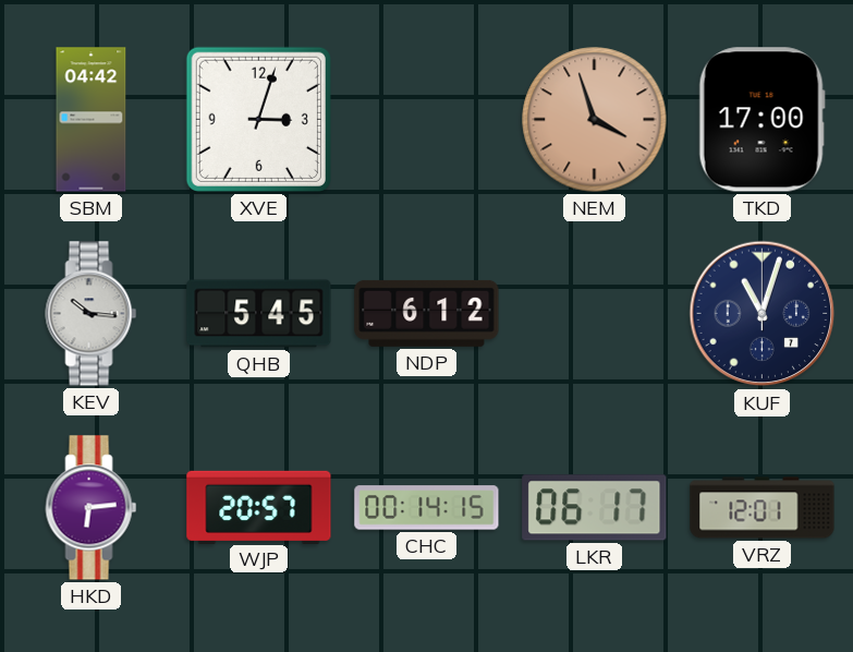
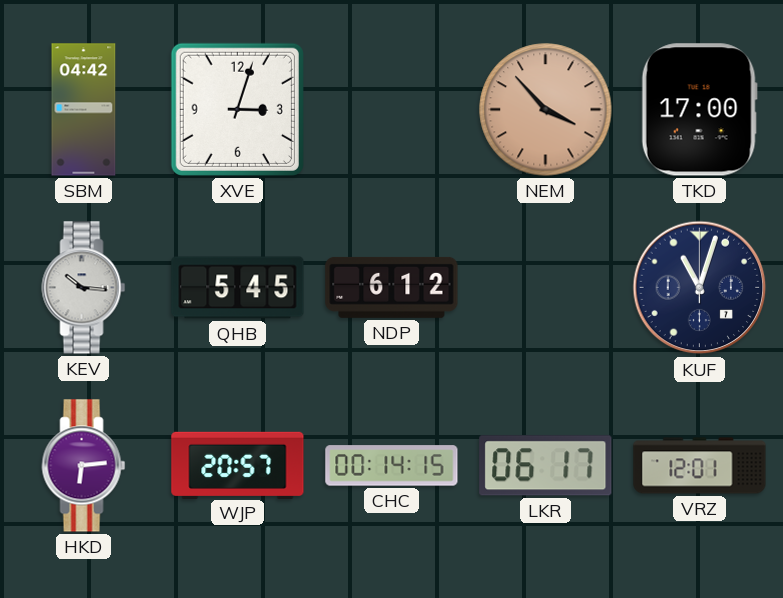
NEM: 3:57 -> 3:53
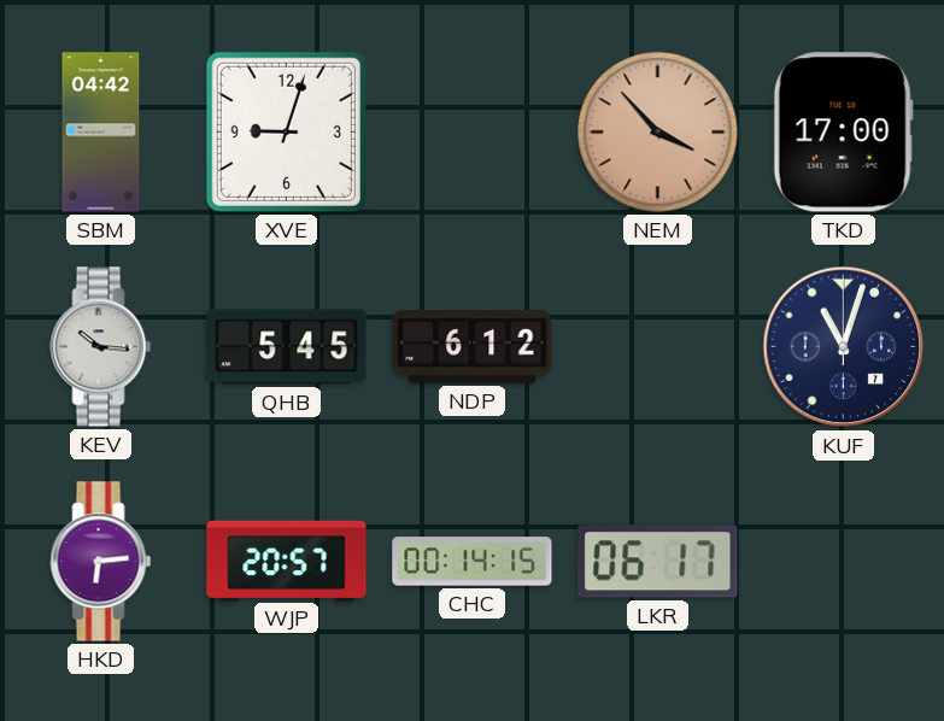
XVE: 3:03 -> 9:03
VRZ: 12:01 -> none
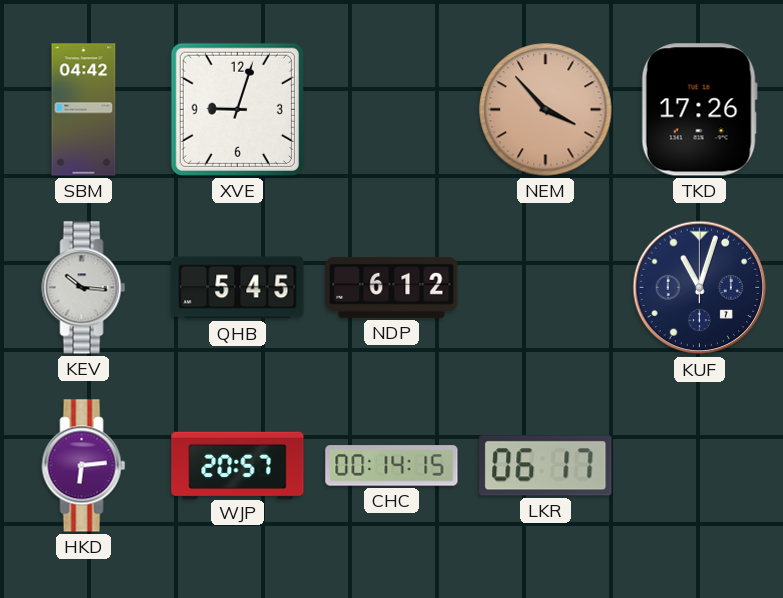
TKD: 17:00 -> 17:26
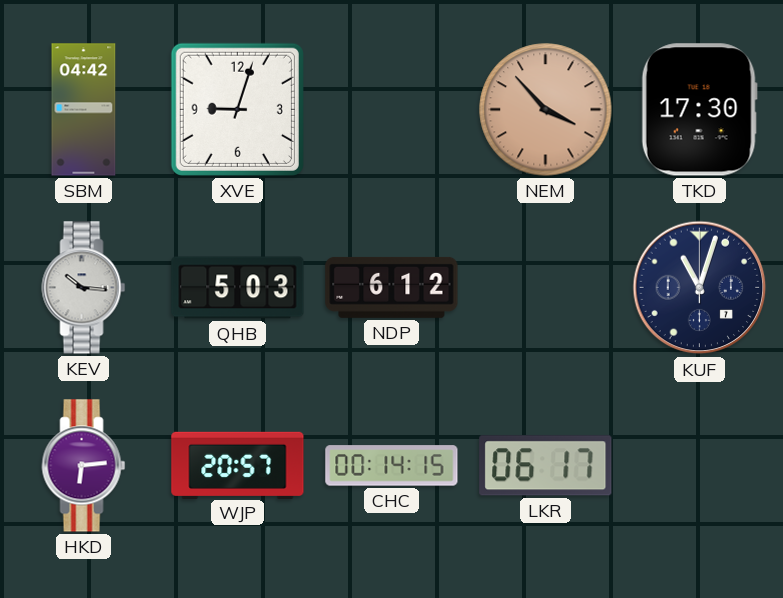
TKD: 17:26 -> 17:30
QHB: 5:45 -> 5:03
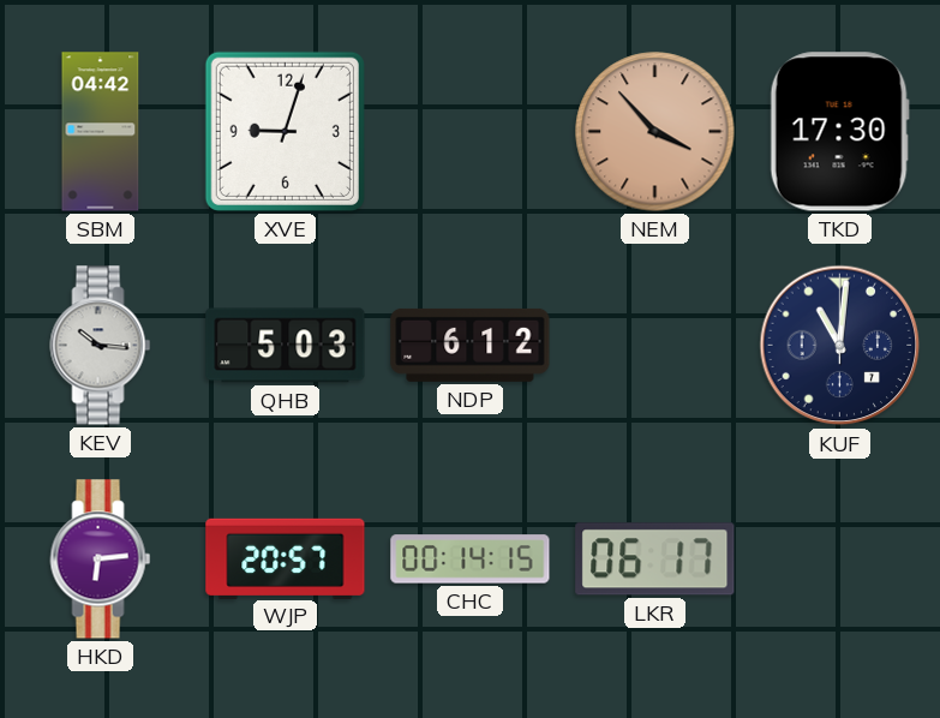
KUF: 11:03 -> 11:01
